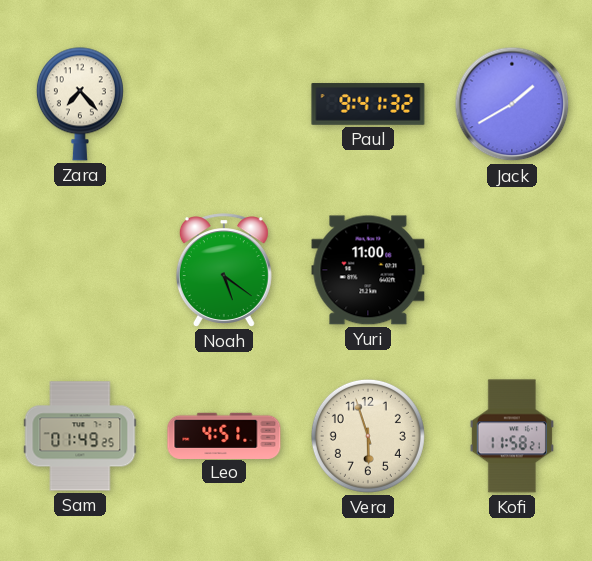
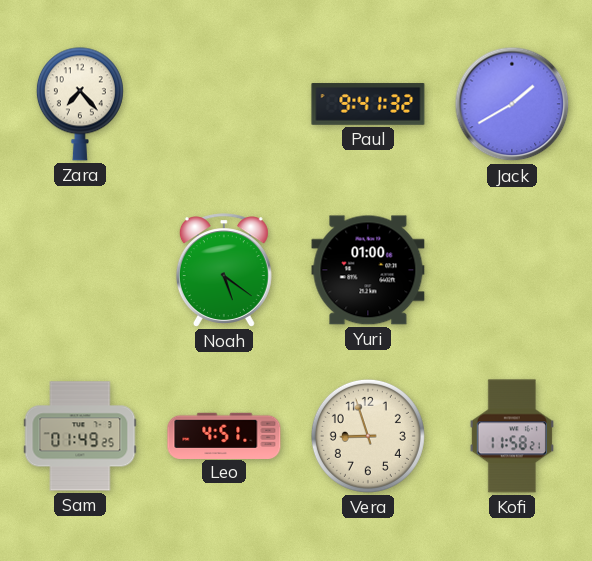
Yuri: 11:00 -> 01:00
Vera: 5:57 -> 8:57
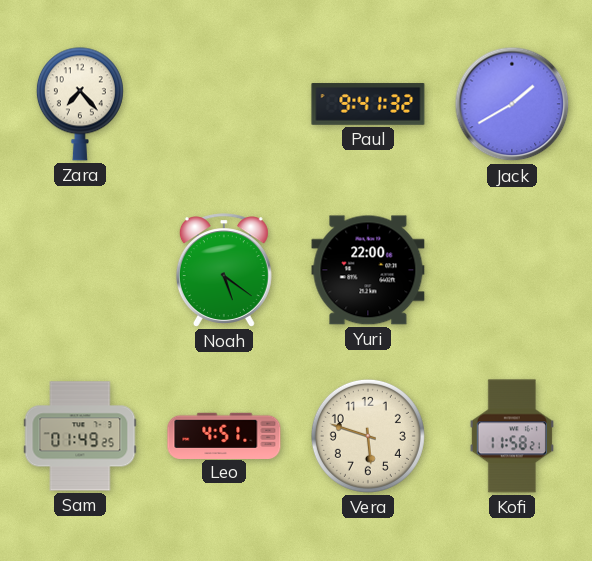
Yuri: 01:00 -> 22:00
Vera: 8:57 -> 5:48
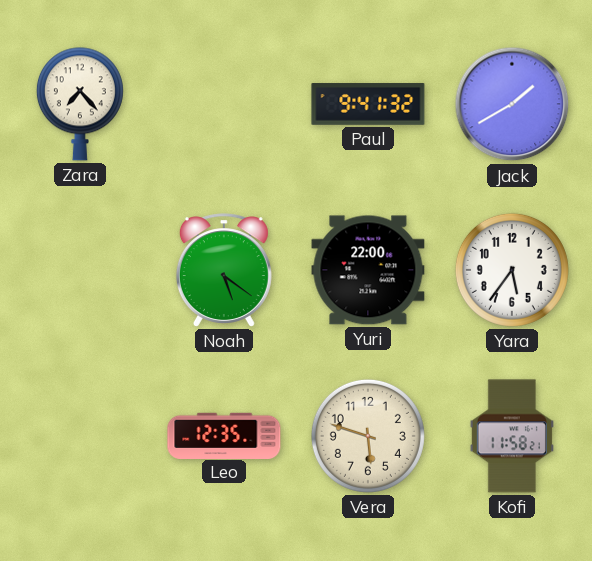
Yara: none -> 5:36
Sam: 01:49 -> none
Leo: 4:51 -> 12:35
